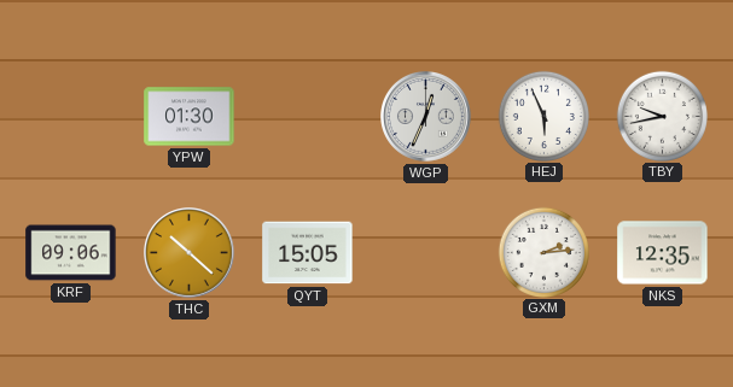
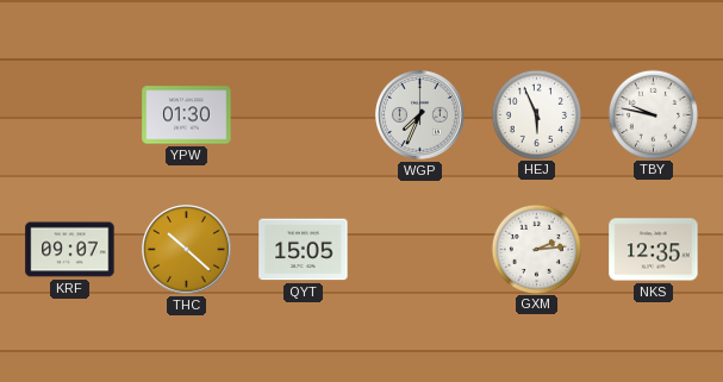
WGP: 12:34 -> 7:34
TBY: 9:43 -> 9:47
KRF: 09:06 -> 09:07
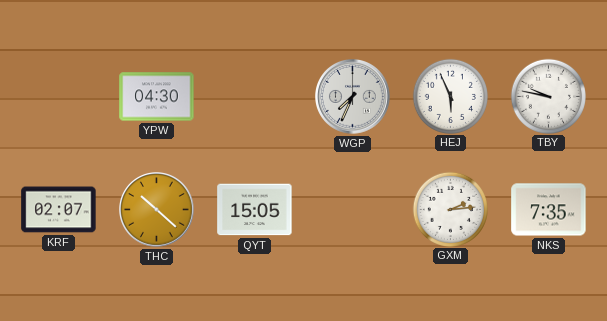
YPW: 01:30 -> 04:30
KRF: 09:07 -> 02:07
NKS: 12:35 -> 7:35
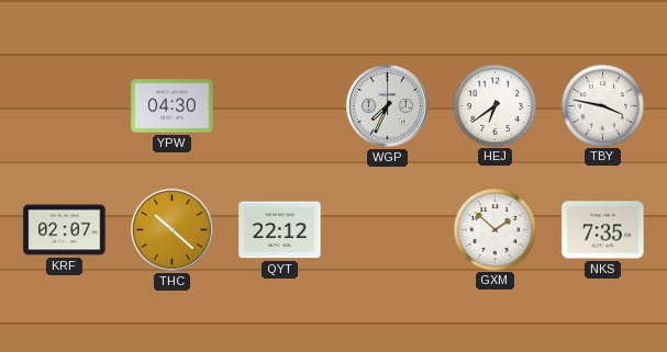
HEJ: 5:56 -> 6:39
TBY: 9:47 -> 3:47
QYT: 15:05 -> 22:12
GXM: 2:14 -> 1:52
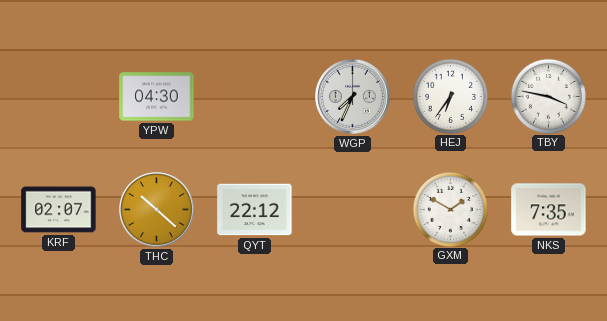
HEJ: 6:39 -> 6:36
GXM: 1:52 -> 1:50
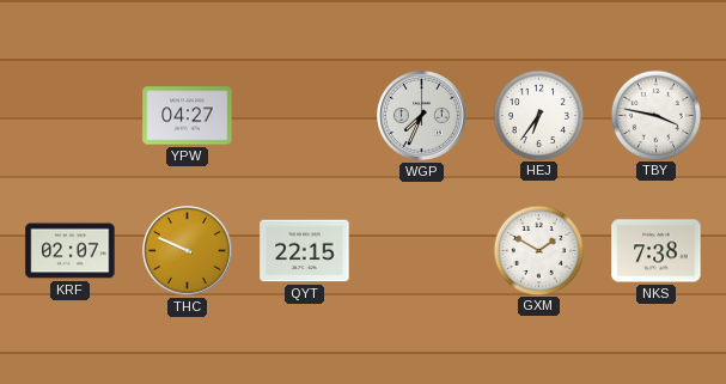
YPW: 04:30 -> 04:27
THC: 10:22 -> 9:49
QYT: 22:12 -> 22:15
NKS: 7:35 -> 7:38
